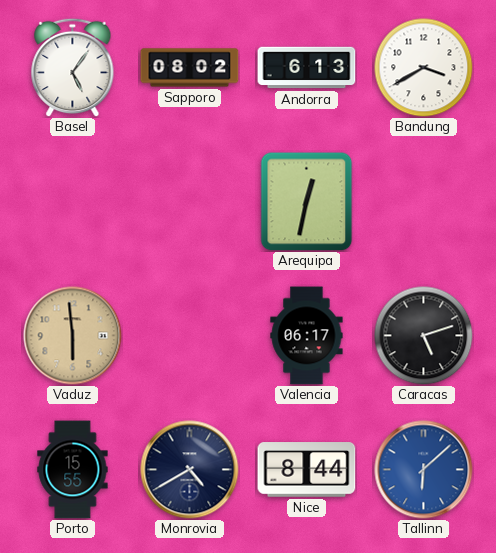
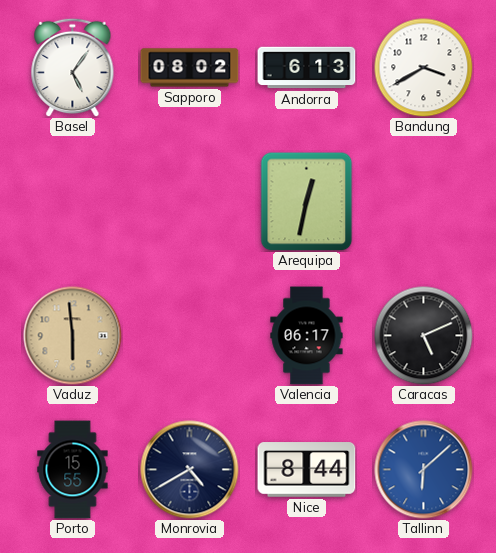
Caracas: 5:12 -> 5:11
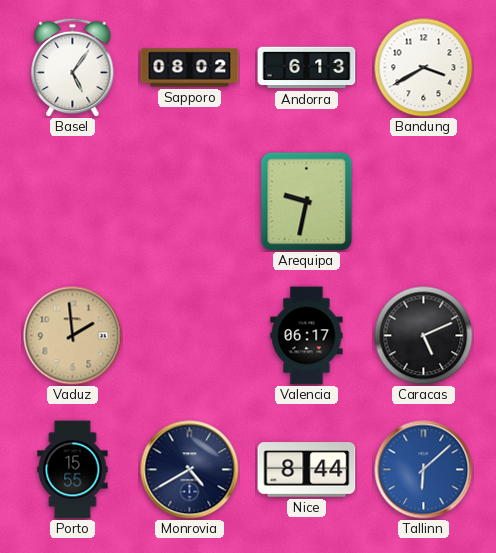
Arequipa: 12:32 -> 9:32
Vaduz: 5:59 -> 1:59
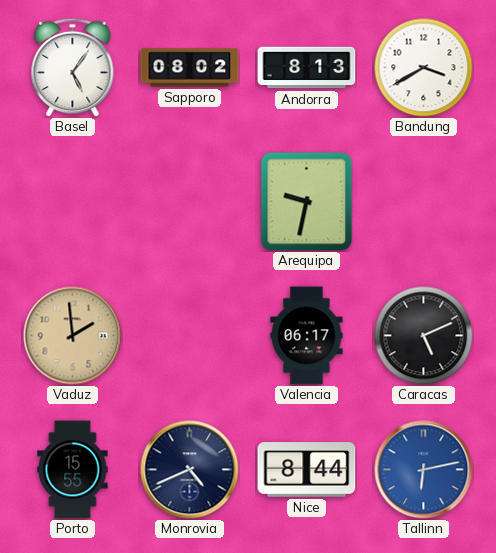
Andorra: 6:13 -> 8:13
Monrovia: 4:40 -> 4:41
Tallinn: 6:08 -> 6:13
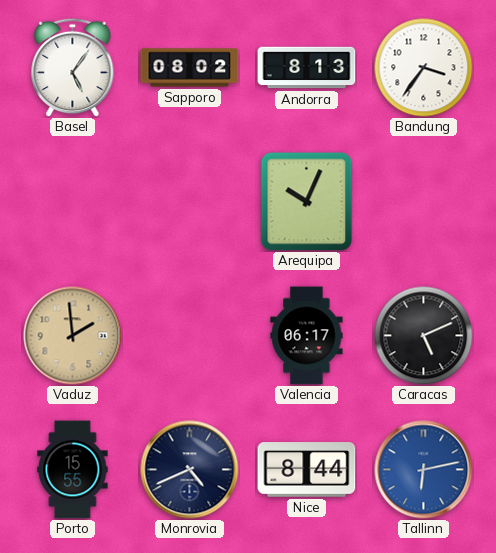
Bandung: 3:40 -> 3:36
Arequipa: 9:32 -> 10:04
